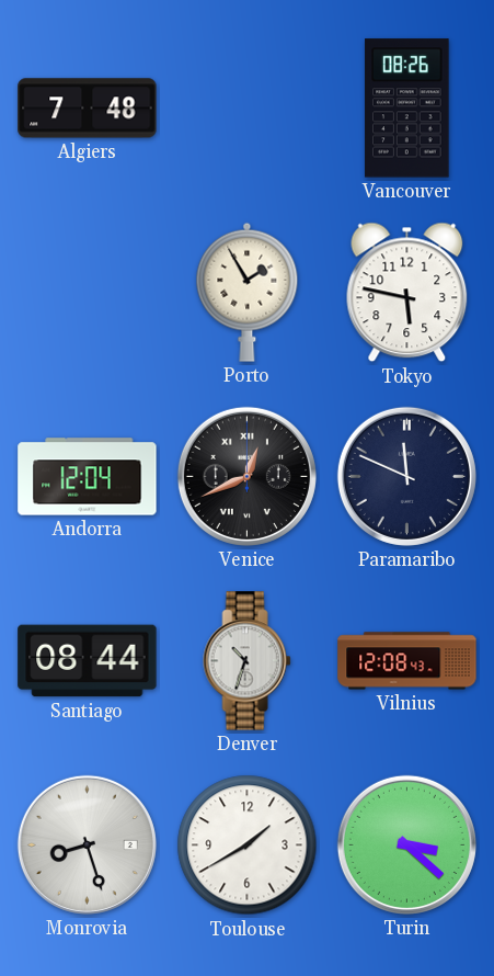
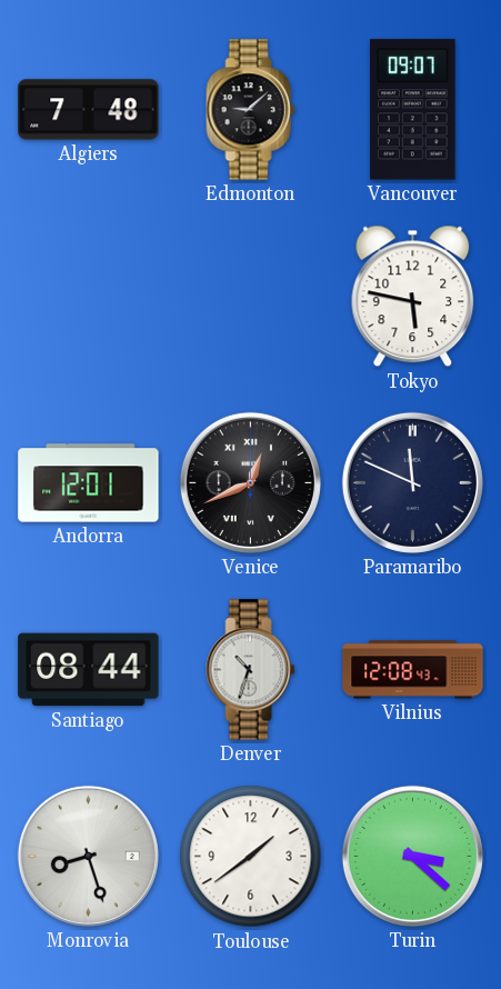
Edmonton: none -> 9:08
Vancouver: 08:26 -> 09:07
Porto: 1:55 -> none
Andorra: 12:04 -> 12:01
Toulouse: 1:40 -> 1:39
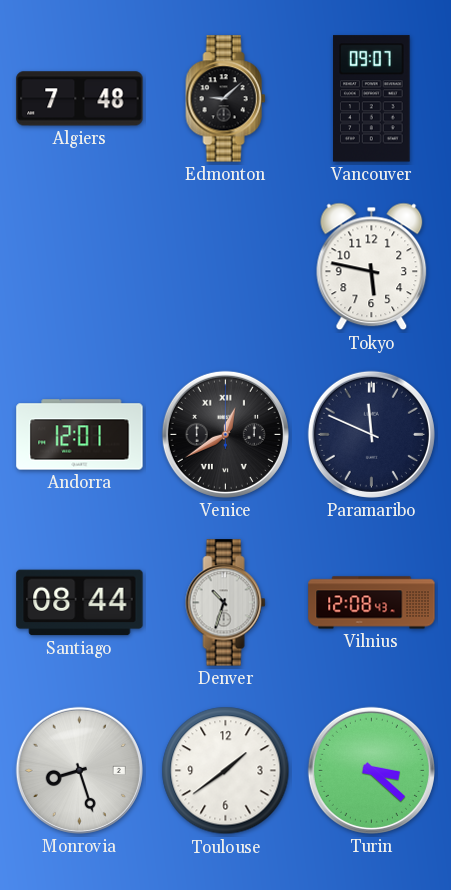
Venice: 12:41 -> 12:40
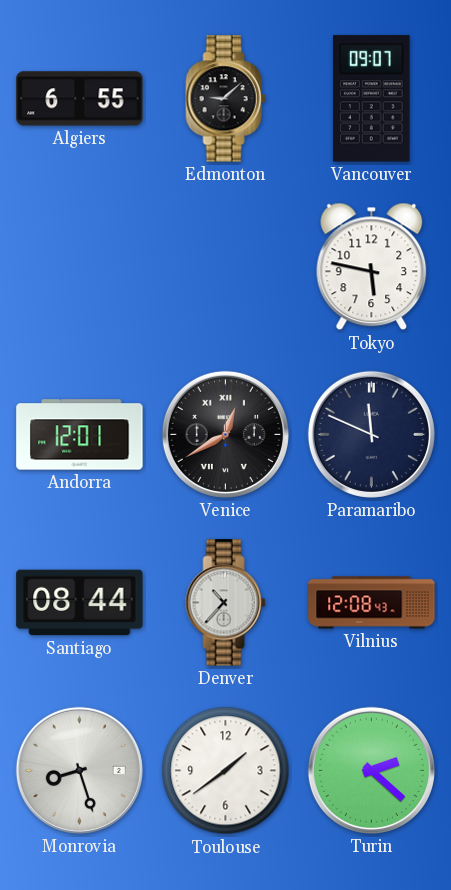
Algiers: 7:48 -> 6:55
Denver: 10:33 -> 10:37
Turin: 3:22 -> 2:22
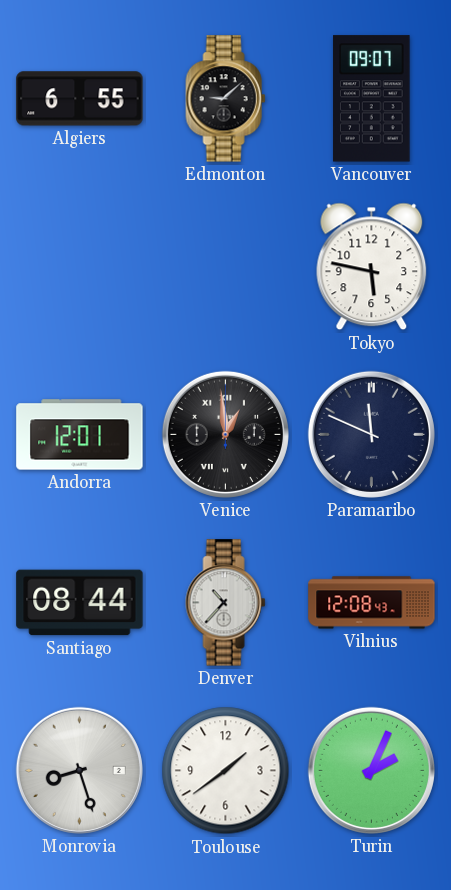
Venice: 12:40 -> 12:59
Turin: 2:22 -> 2:04
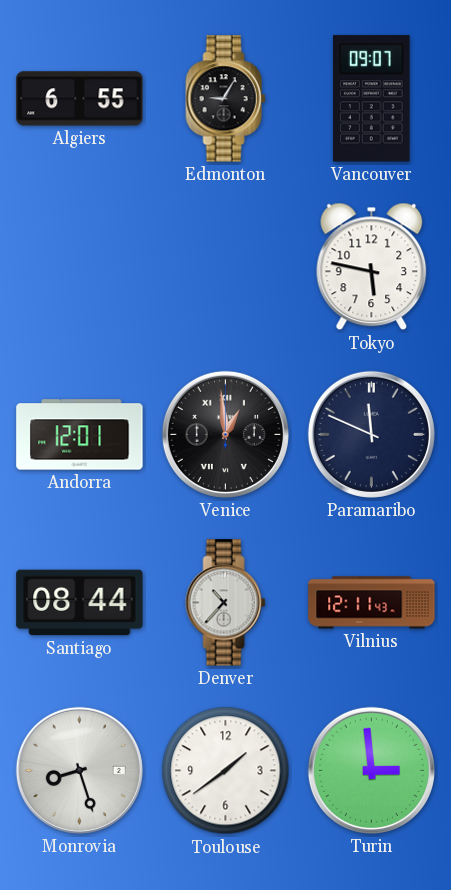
Edmonton: 9:08 -> 9:05
Vilnius: 12:08 -> 12:11
Turin: 2:04 -> 2:59
